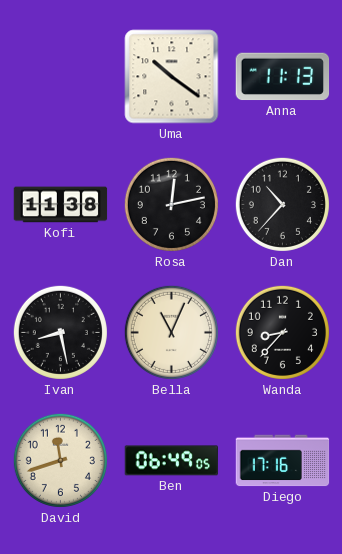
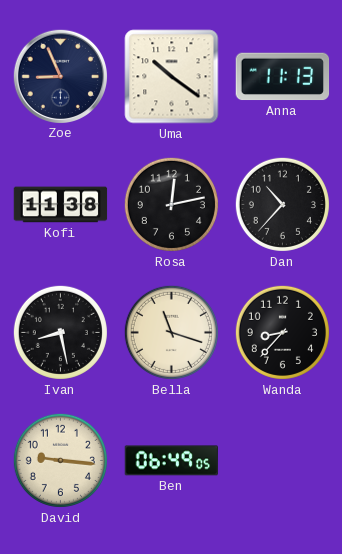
Zoe: none -> 8:56
Bella: 11:04 -> 11:18
David: 11:42 -> 9:16
Diego: 17:16 -> none
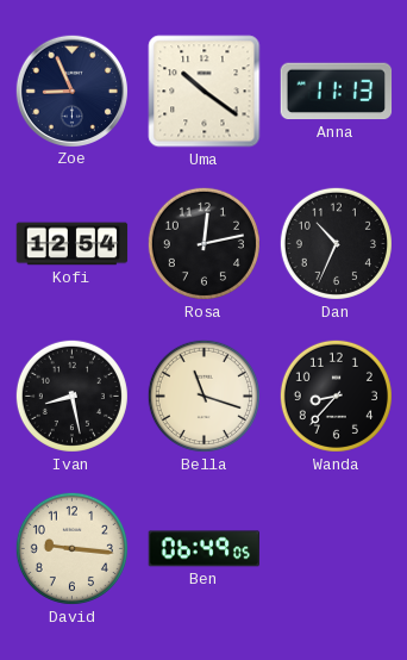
Kofi: 11:38 -> 12:54
Dan: 10:37 -> 10:34
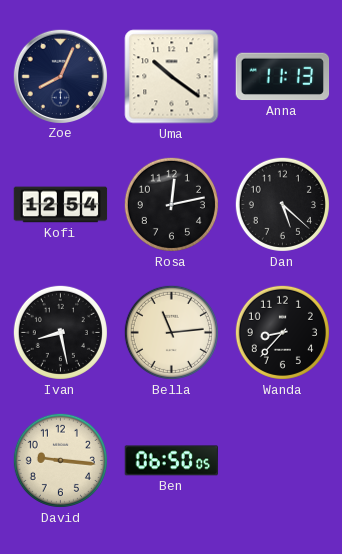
Zoe: 8:56 -> 8:04
Dan: 10:34 -> 5:22
Bella: 11:18 -> 11:14
Ben: 06:49 -> 06:50
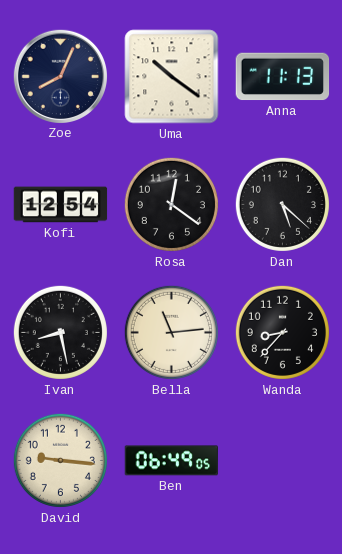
Rosa: 12:13 -> 12:21
Ben: 06:50 -> 06:49
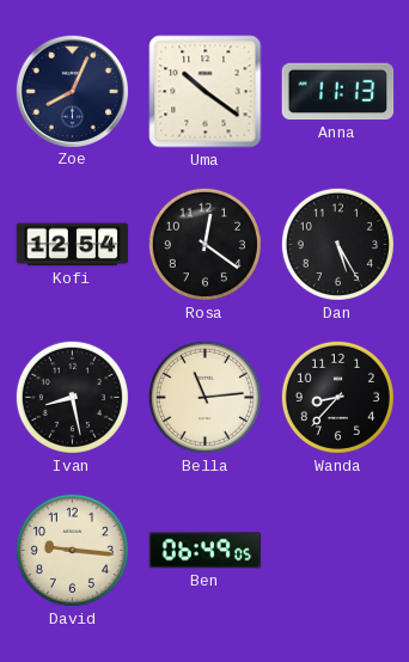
Dan: 5:22 -> 5:25
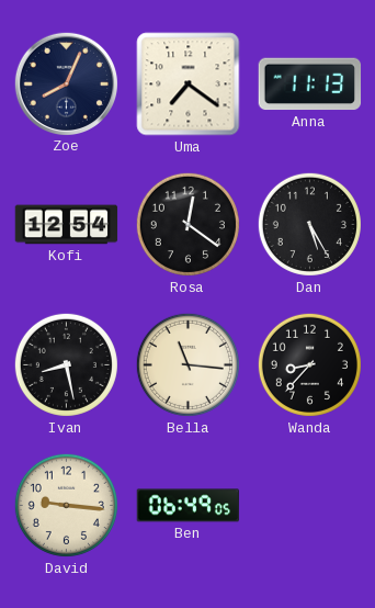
Uma: 10:21 -> 7:21
Bella: 11:14 -> 11:16
